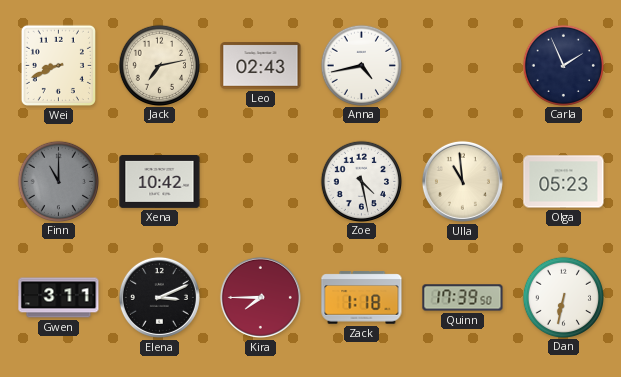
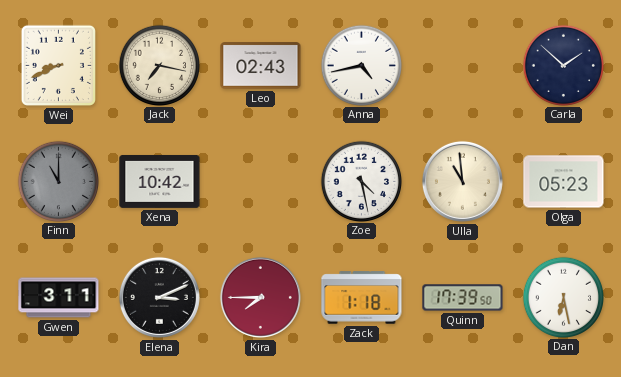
Jack: 7:13 -> 7:17
Carla: 1:56 -> 1:52
Dan: 6:32 -> 6:28
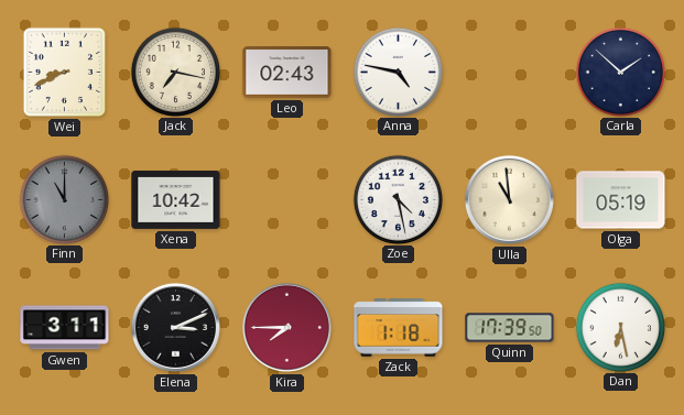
Anna: 4:43 -> 4:47
Olga: 05:23 -> 05:19
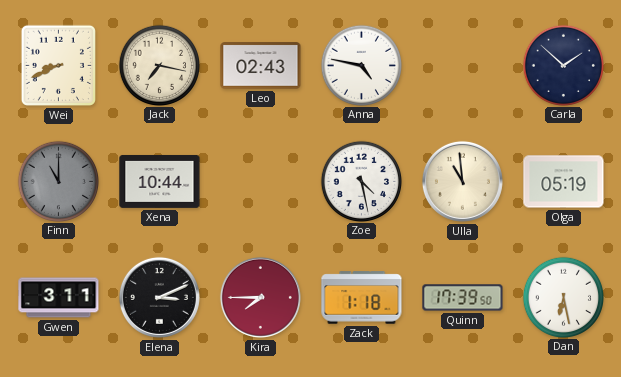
Xena: 10:42 -> 10:44
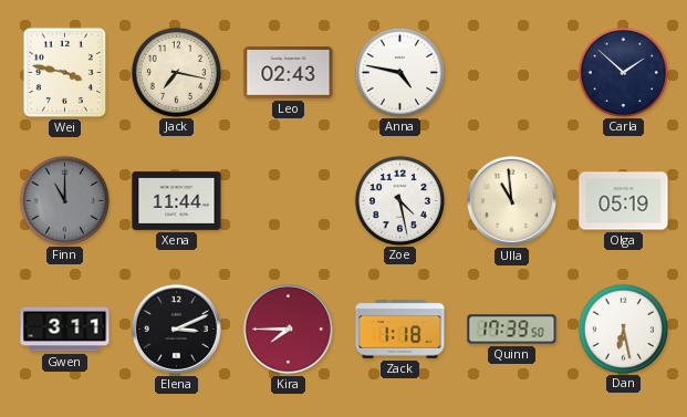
Wei: 8:41 -> 3:47
Xena: 10:44 -> 11:44
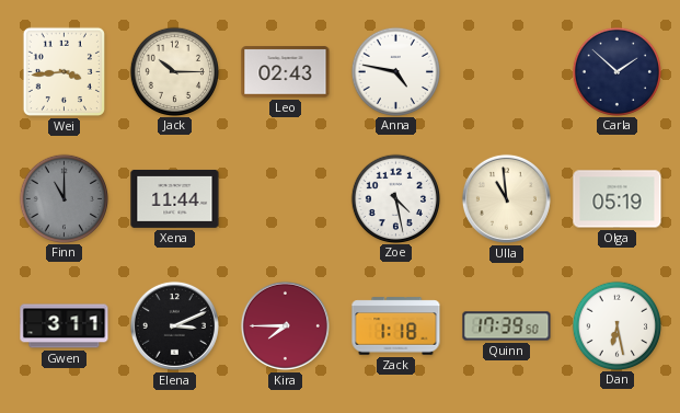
Wei: 3:47 -> 3:44
Jack: 7:17 -> 10:15
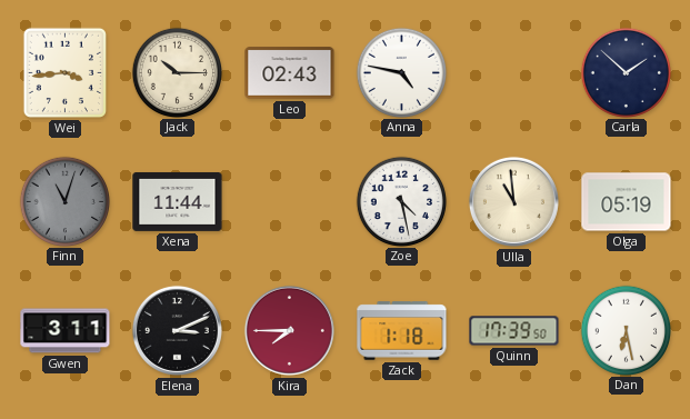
Finn: 11:00 -> 11:03
